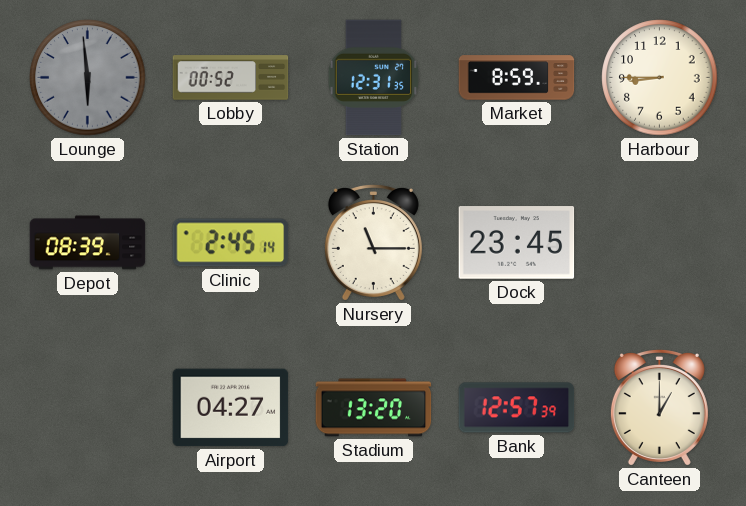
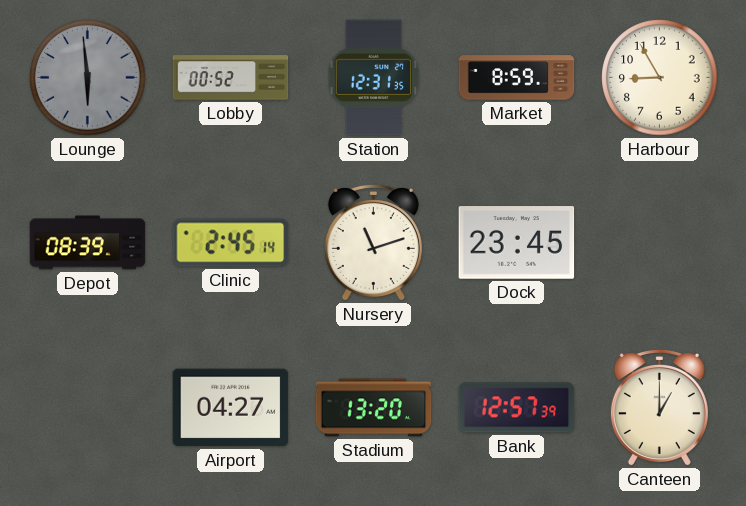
Harbour: 8:45 -> 8:55
Nursery: 11:15 -> 11:12
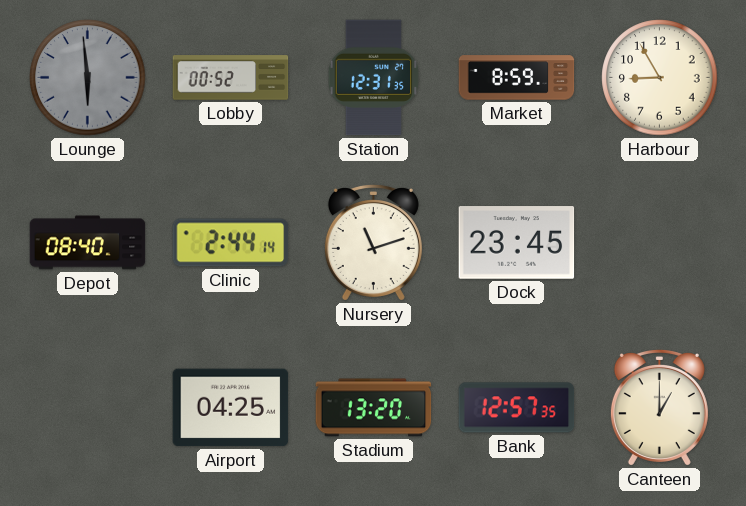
Depot: 08:39 -> 08:40
Clinic: 2:45 -> 2:44
Airport: 04:27 -> 04:25
Bank: 12:57:39 -> 12:57:35
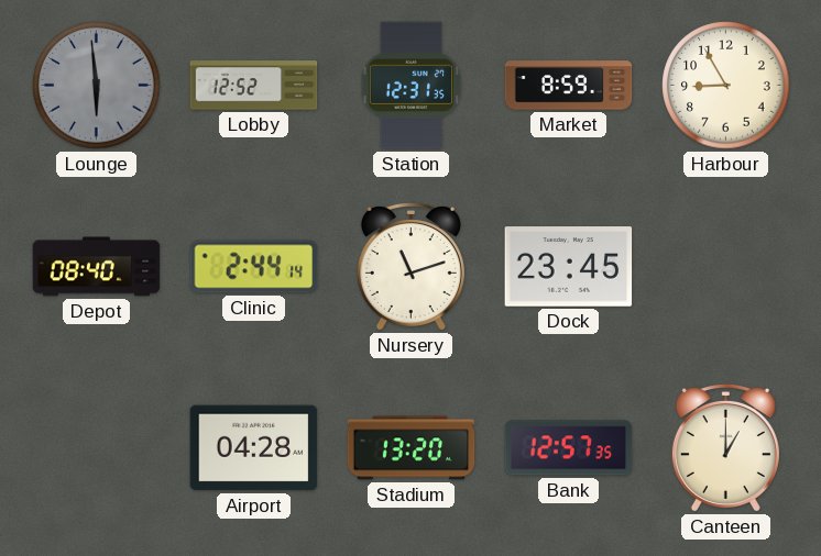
Lobby: 00:52 -> 12:52
Airport: 04:25 -> 04:28
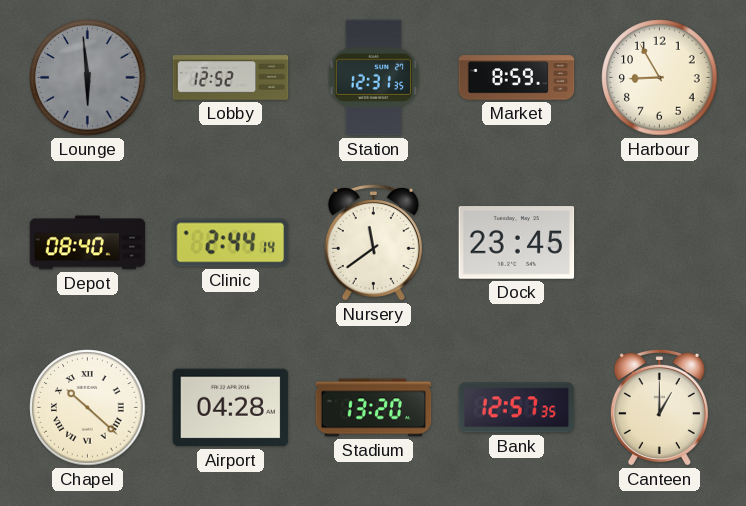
Nursery: 11:12 -> 11:39
Chapel: none -> 10:22
